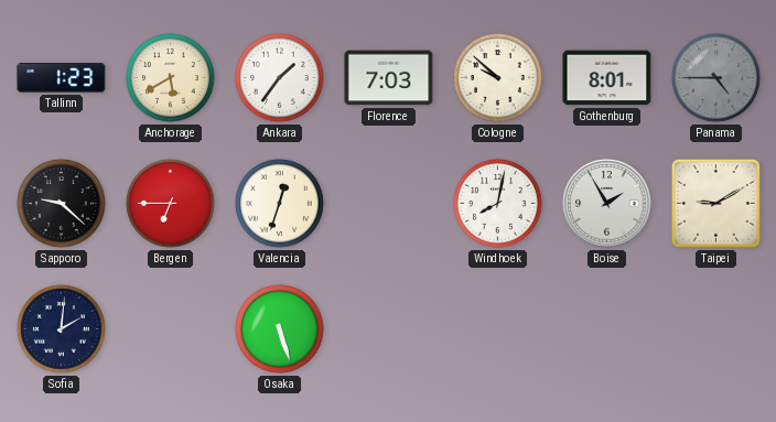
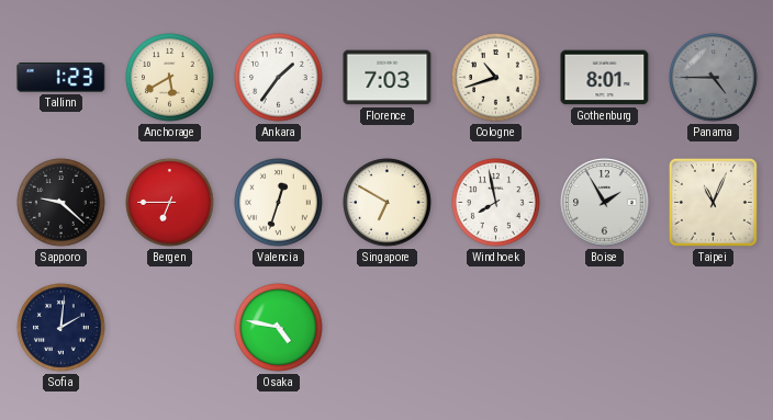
Cologne: 9:52 -> 10:42
Singapore: none -> 6:50
Windhoek: 8:02 -> 7:58
Taipei: 9:10 -> 11:04
Osaka: 5:27 -> 4:47
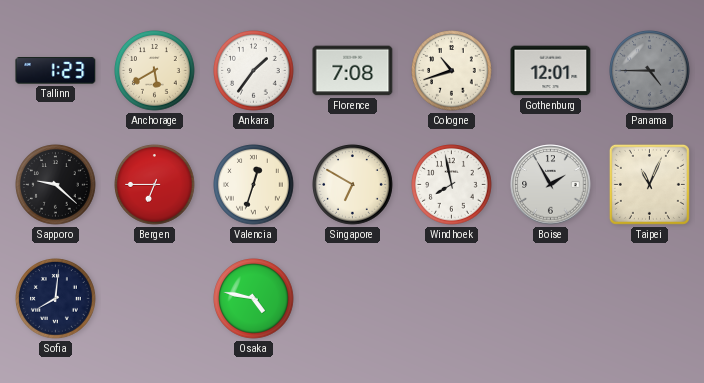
Florence: 7:03 -> 7:08
Gothenburg: 8:01 -> 12:01
Sofia: 2:01 -> 8:01
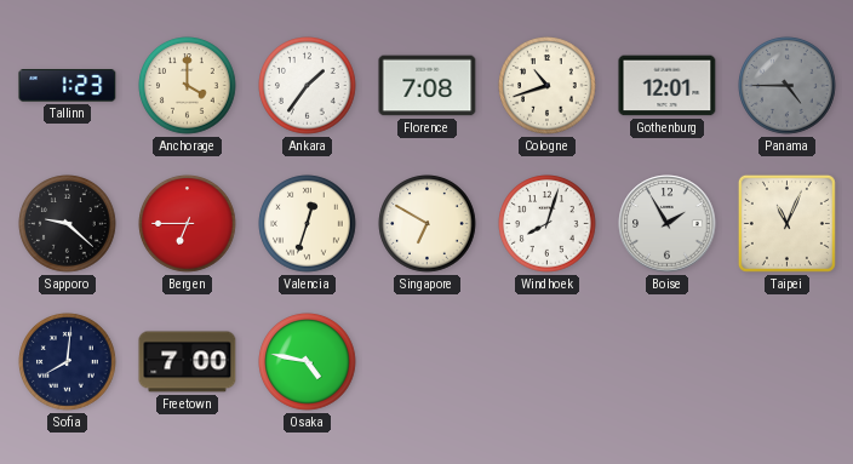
Anchorage: 5:40 -> 4:00
Windhoek: 7:58 -> 8:03
Freetown: none -> 7:00
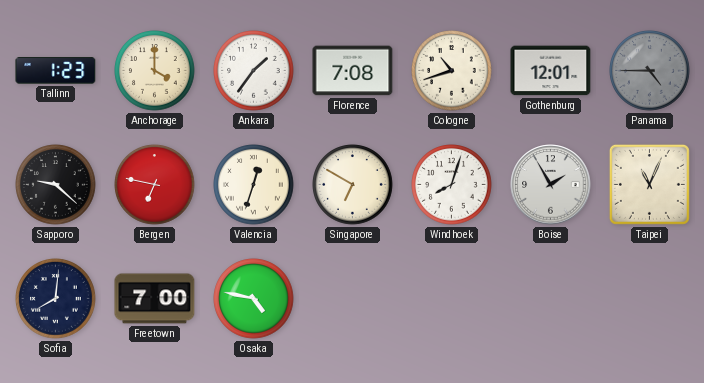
Bergen: 6:45 -> 6:47
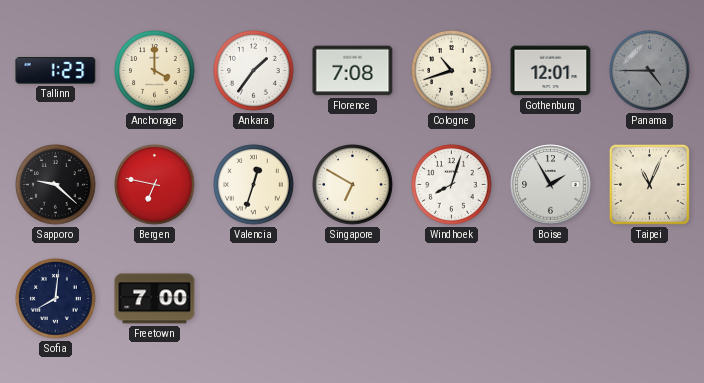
Osaka: 4:47 -> none
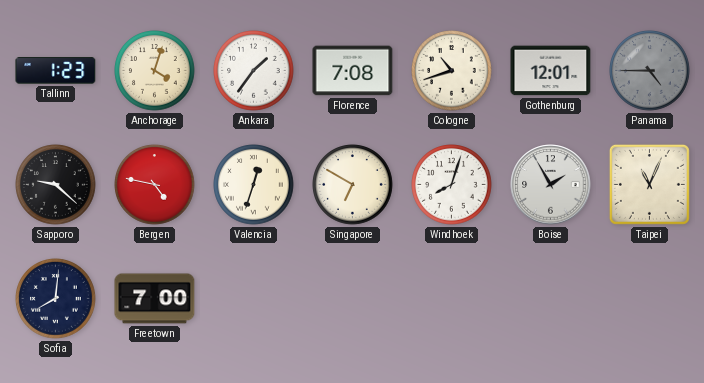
Anchorage: 4:00 -> 4:03
Bergen: 6:47 -> 4:47
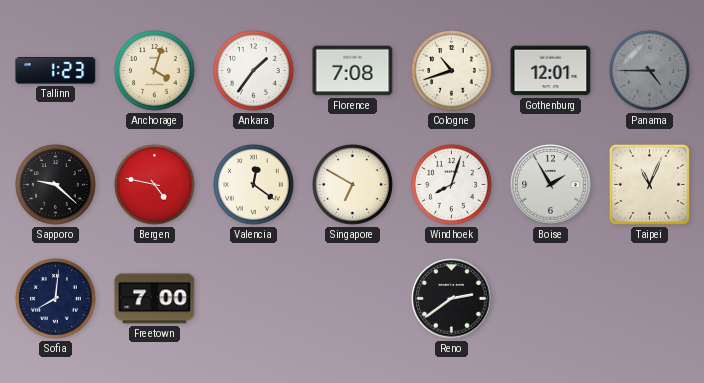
Valencia: 12:33 -> 12:21
Reno: none -> 2:39
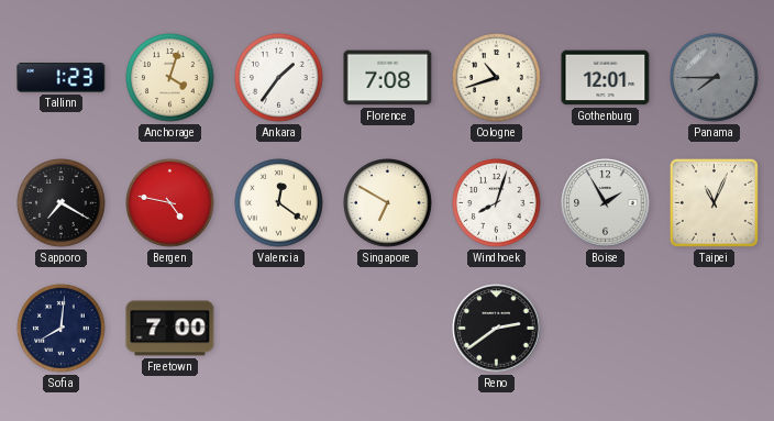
Panama: 4:45 -> 7:45
Sapporo: 9:22 -> 7:20
